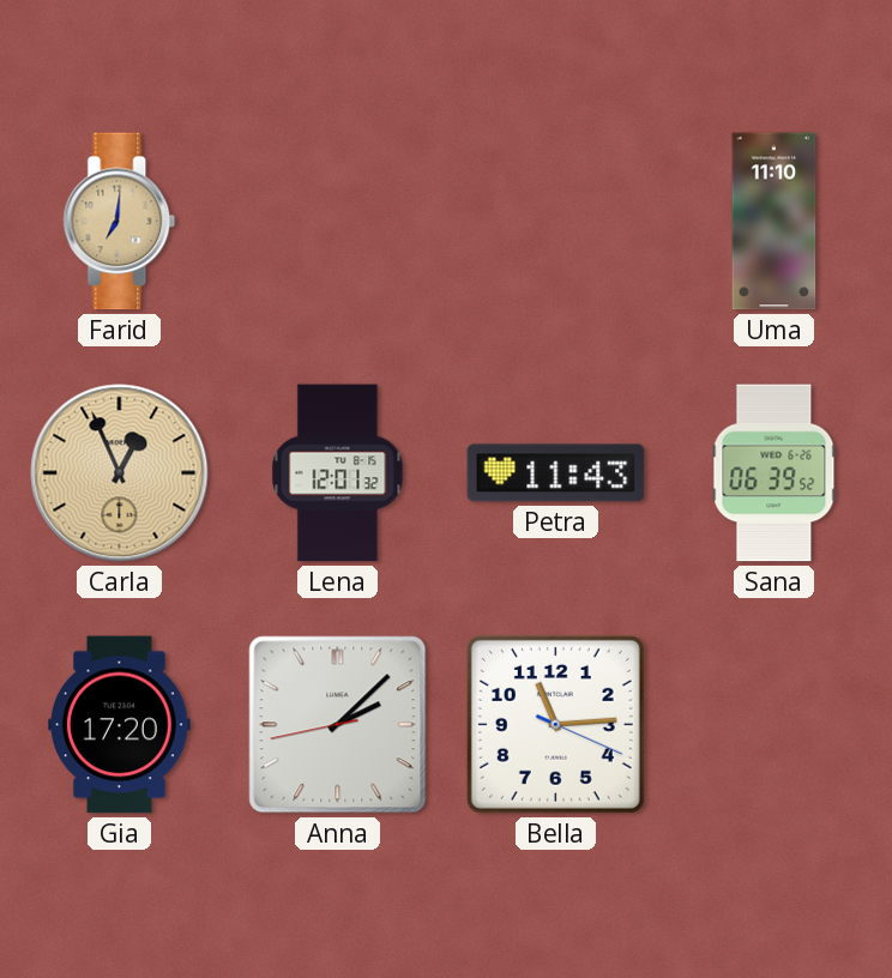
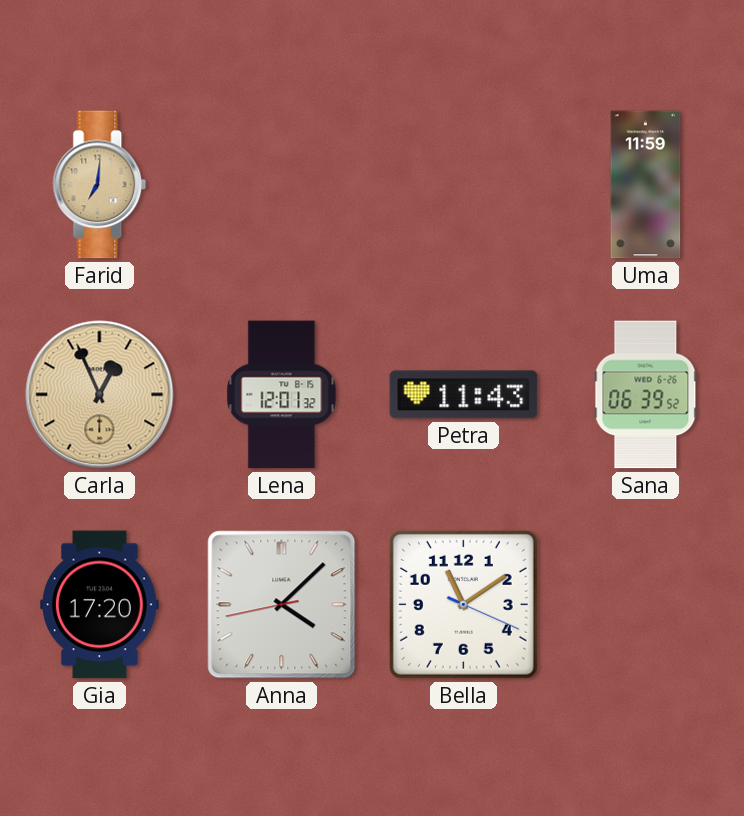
Uma: 11:10 -> 11:59
Anna: 2:07 -> 4:07
Bella: 11:14 -> 11:09
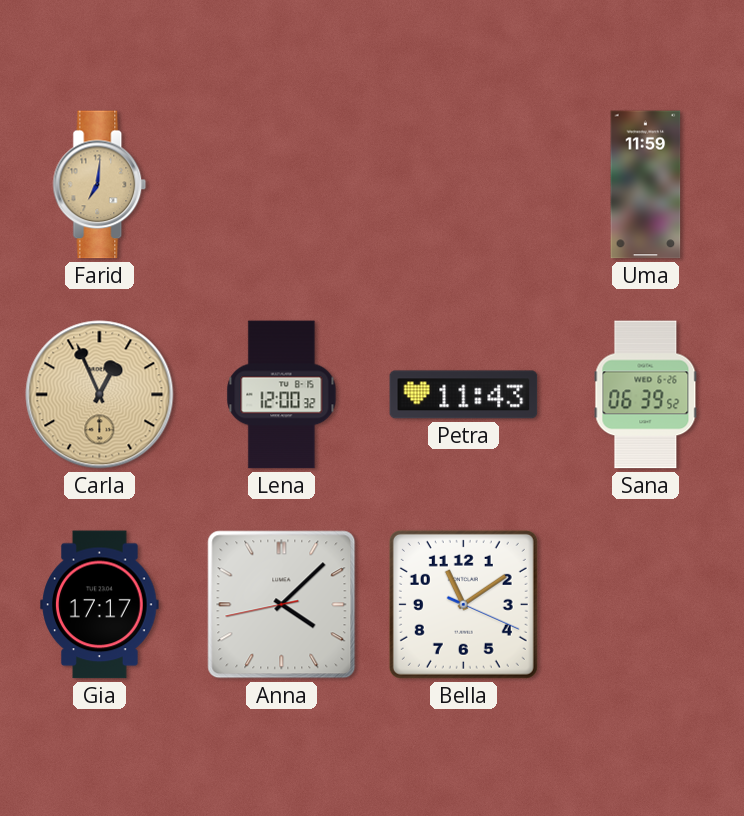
Lena: 12:01 -> 12:00
Gia: 17:20 -> 17:17
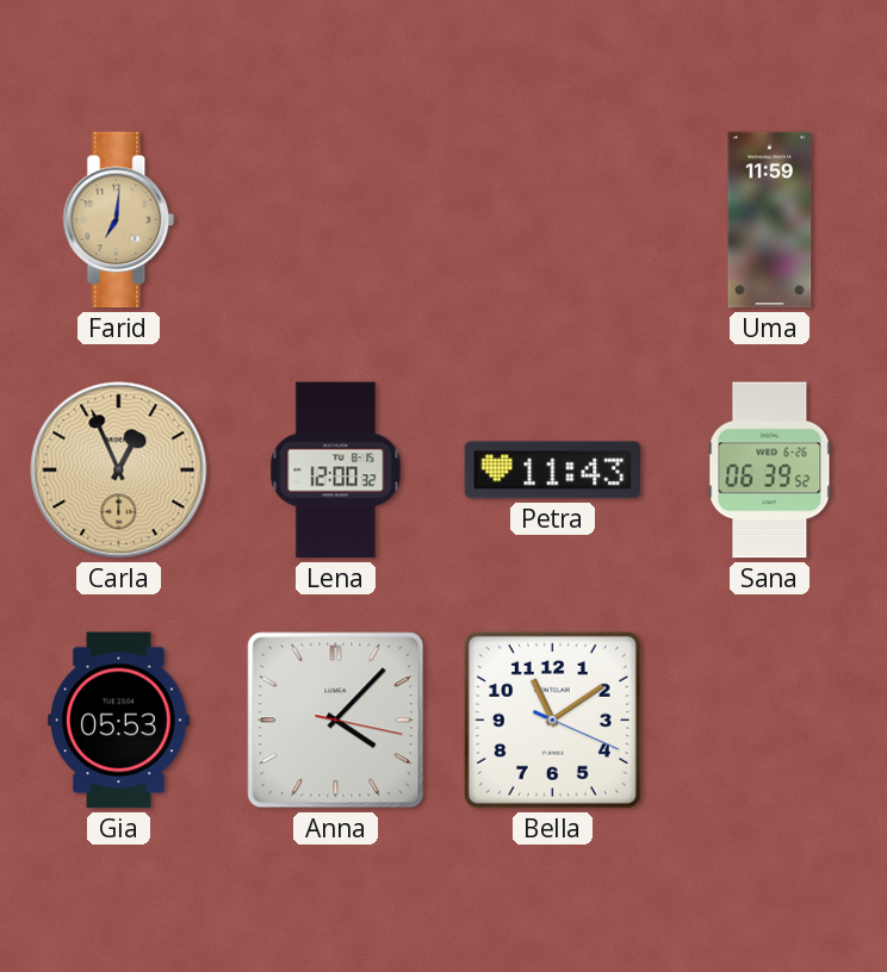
Gia: 17:17 -> 05:53
Anna: 4:07:43 -> 4:07:17
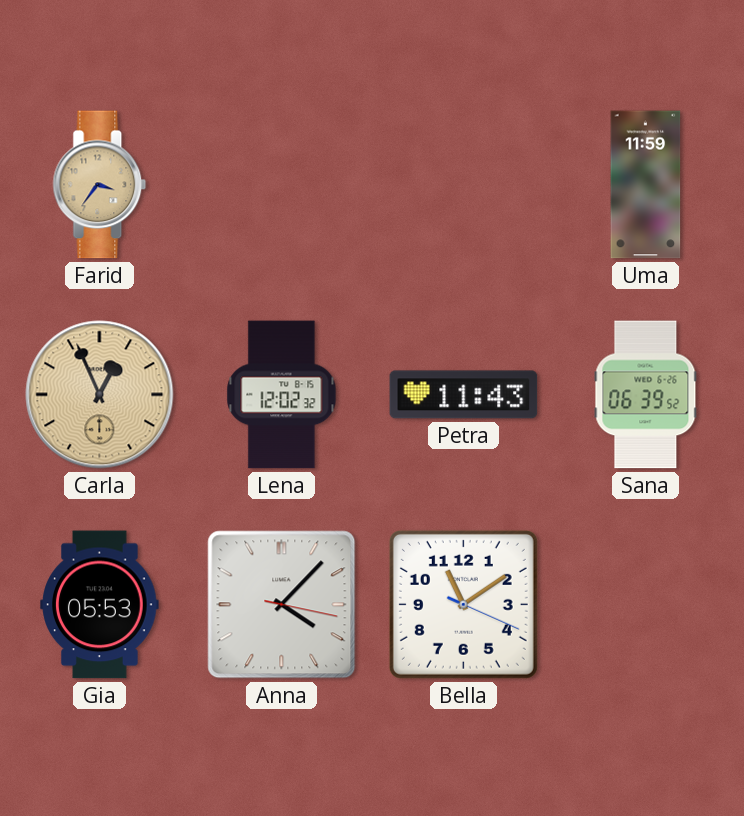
Farid: 7:01 -> 3:36
Lena: 12:00 -> 12:02
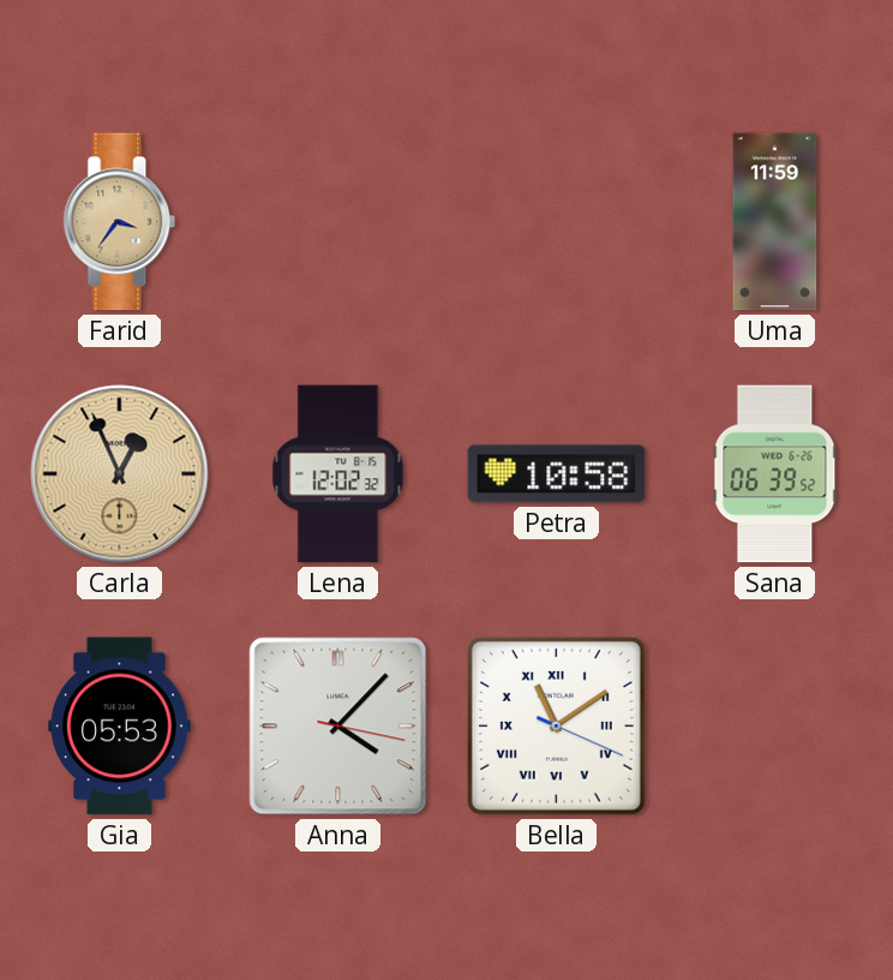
Petra: 11:43 -> 10:58
Bella numerals: Arabic -> Roman
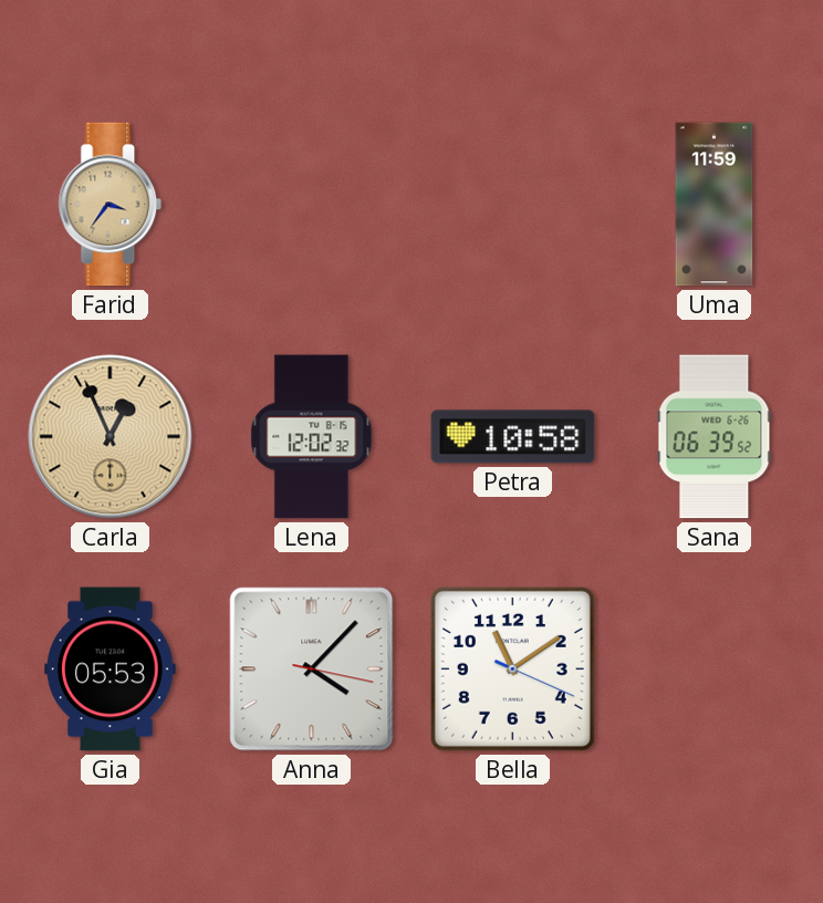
Bella numerals: Roman -> Arabic
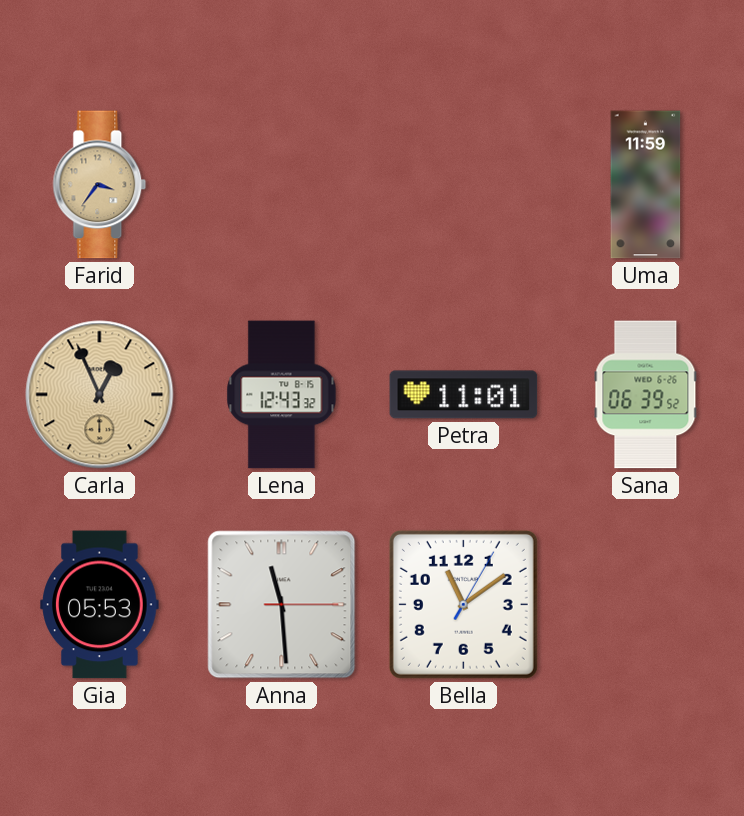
Lena: 12:02 -> 12:43
Petra: 10:58 -> 11:01
Anna: 4:07 -> 11:29
Bella: 11:09:19 -> 11:09:05
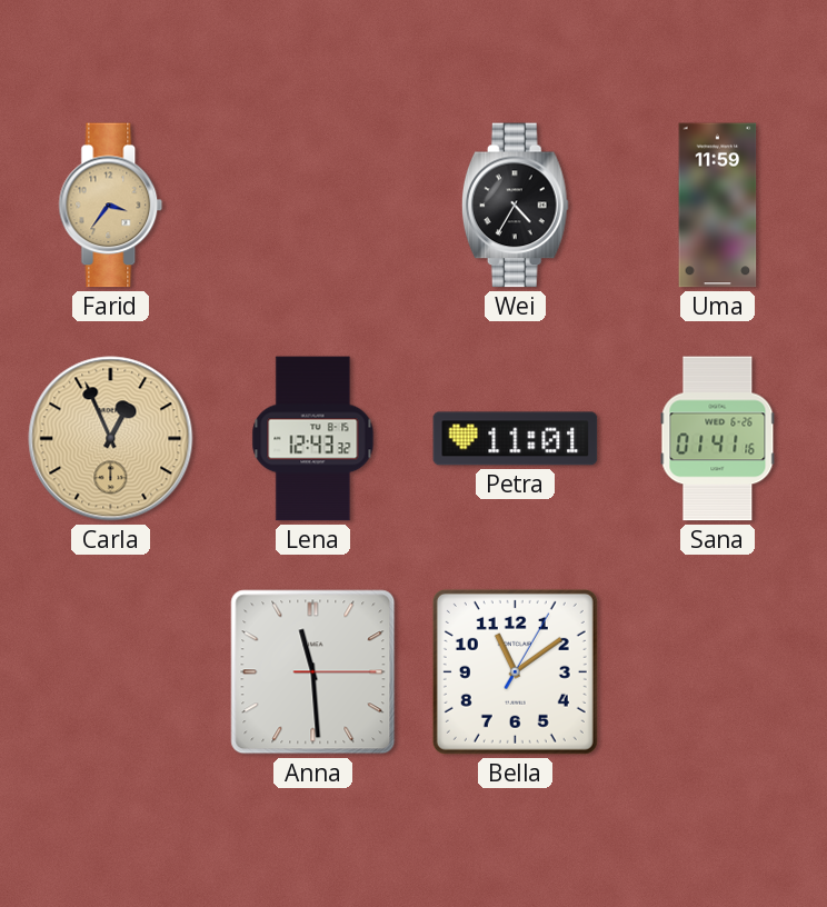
Wei: none -> 4:35
Sana: 06:39 -> 01:41
Gia: 05:53 -> none
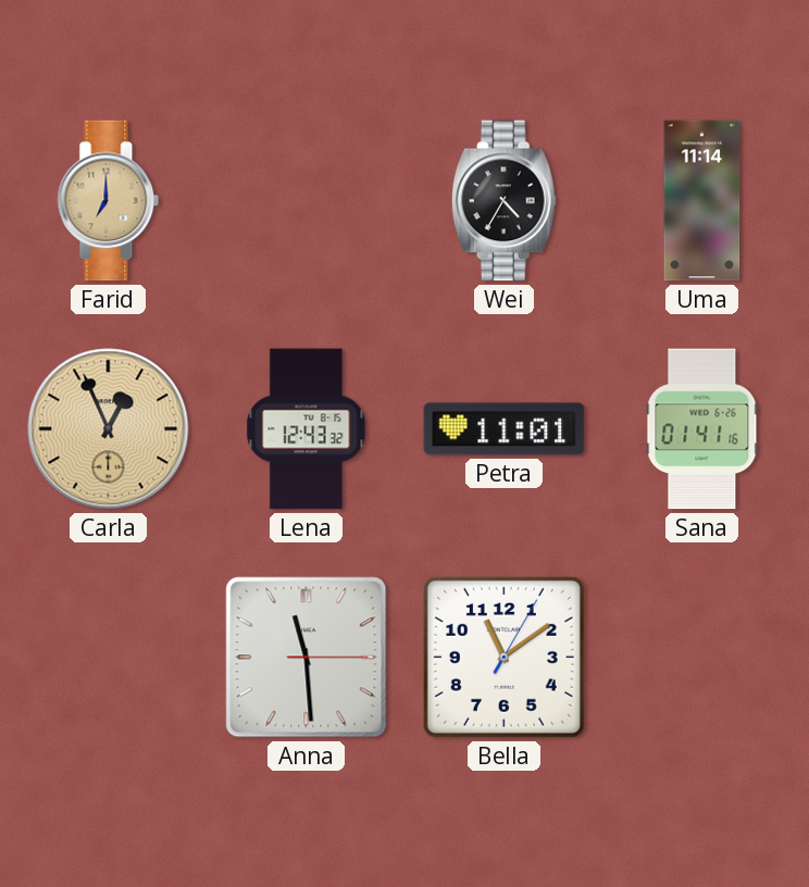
Farid: 3:36 -> 7:00
Uma: 11:59 -> 11:14
